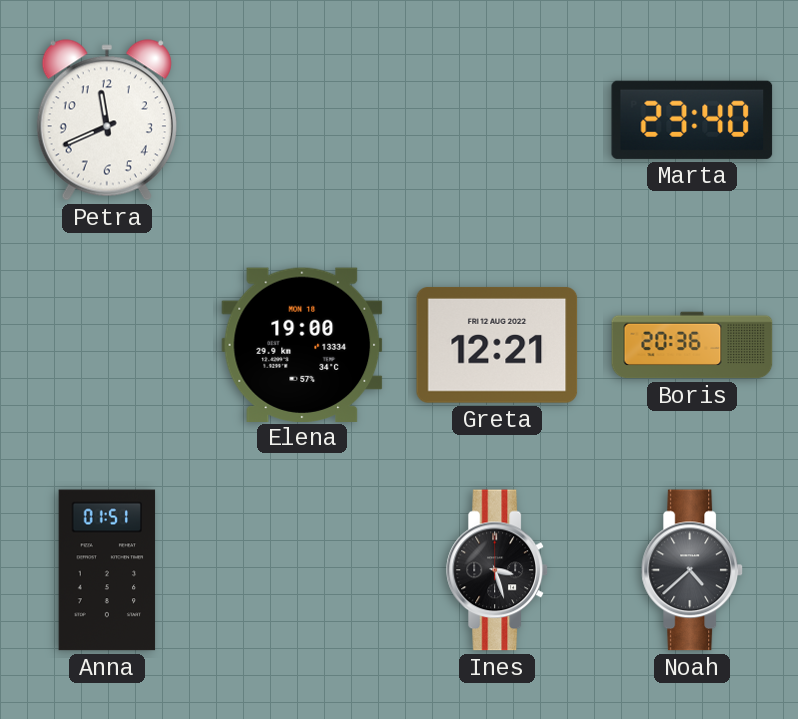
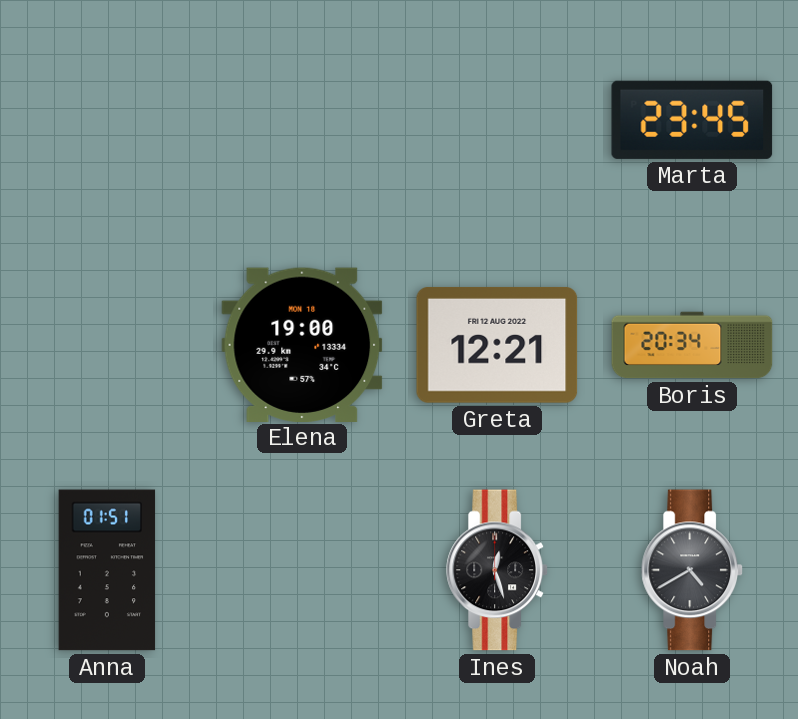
Petra: 11:41 -> none
Marta: 23:40 -> 23:45
Boris: 20:36 -> 20:34
Ines: 3:27 -> 12:27
Noah: 4:38 -> 4:40
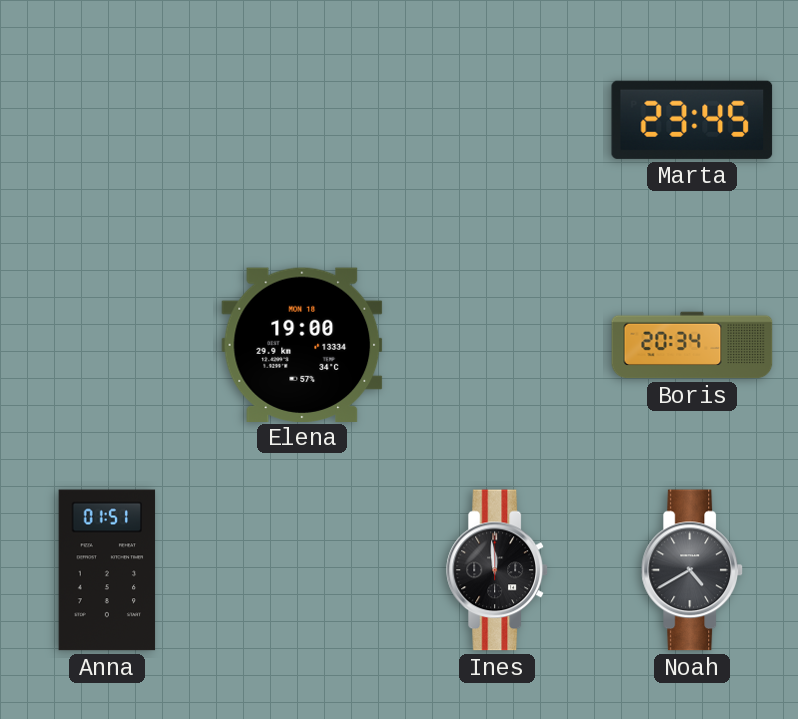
Greta: 12:21 -> none
Ines: 12:27 -> 11:59
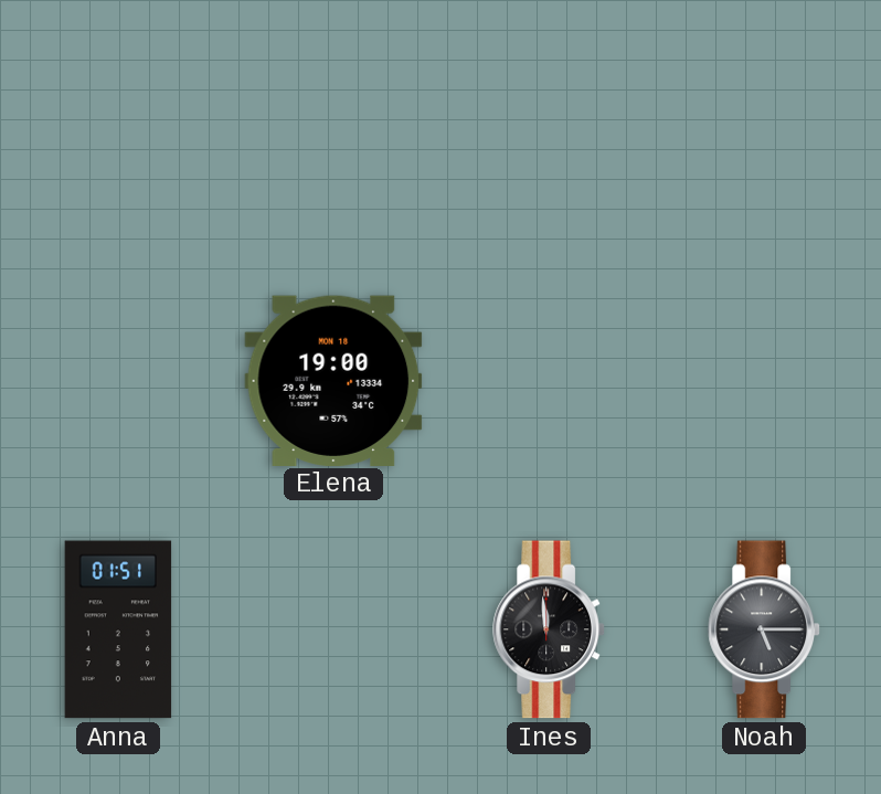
Marta: 23:45 -> none
Boris: 20:34 -> none
Noah: 4:40 -> 5:15
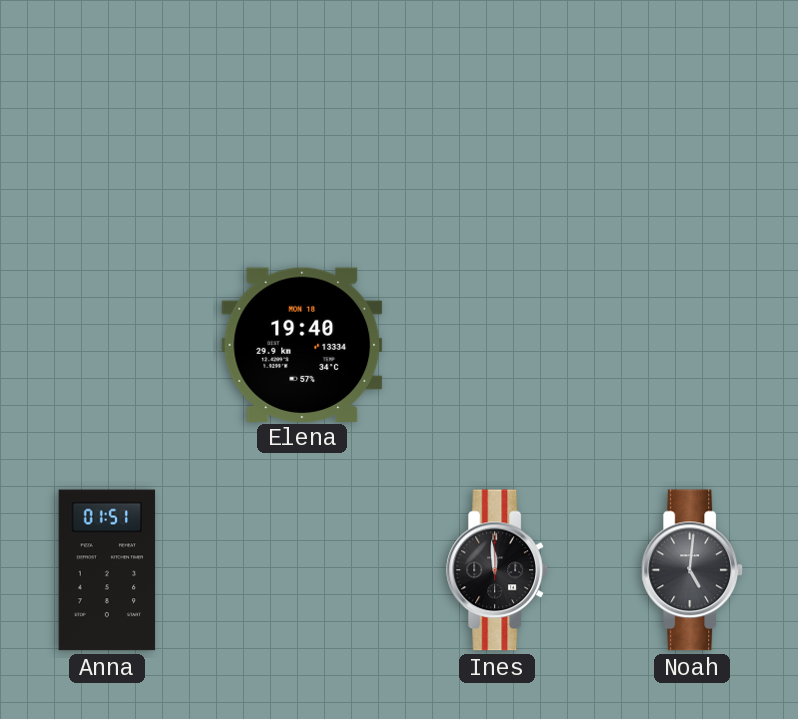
Elena: 19:00 -> 19:40
Noah: 5:15 -> 5:01
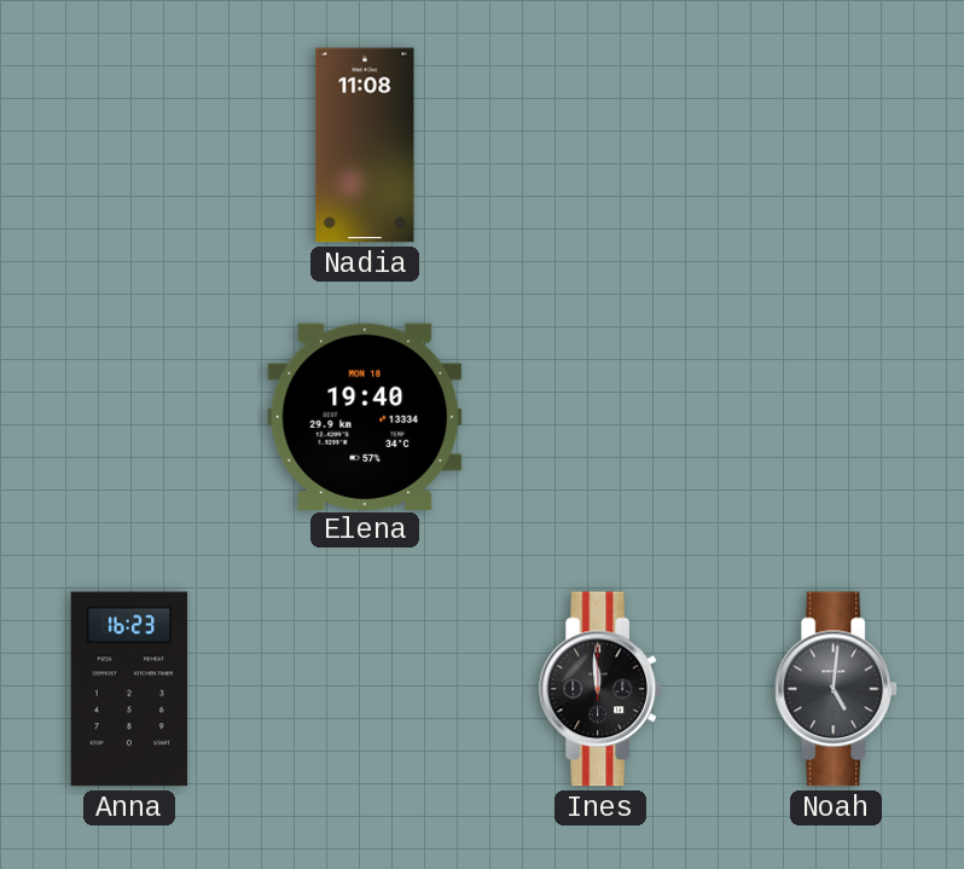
Nadia: none -> 11:08
Anna: 01:51 -> 16:23
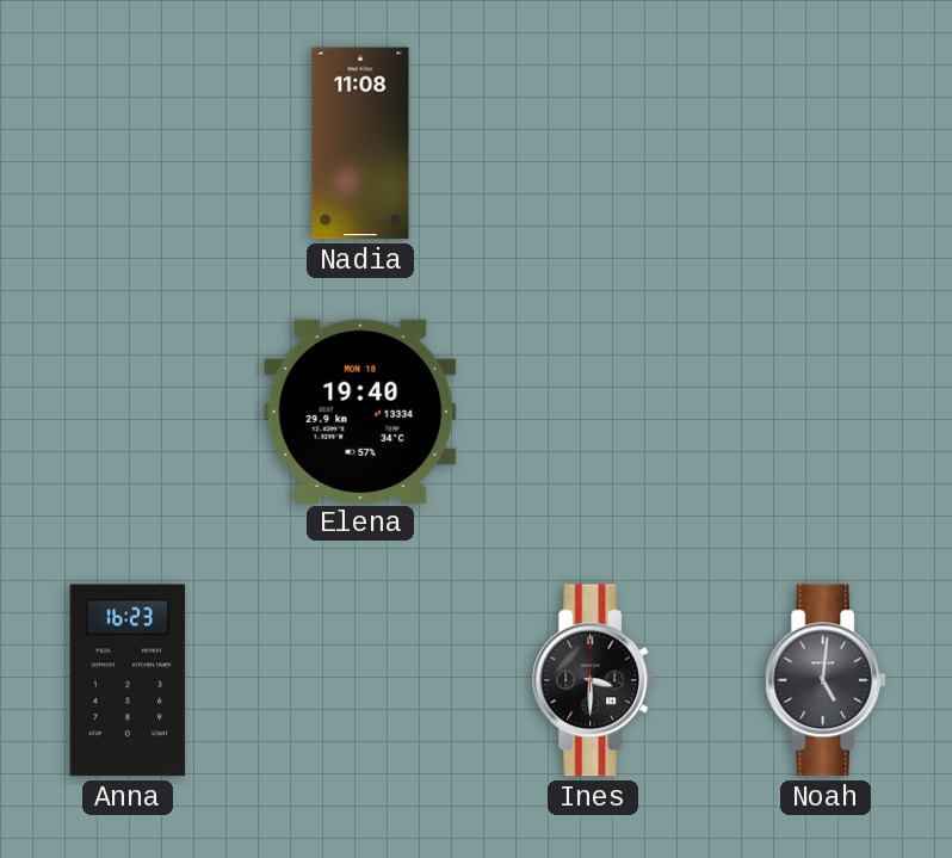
Ines: 11:59 -> 3:30
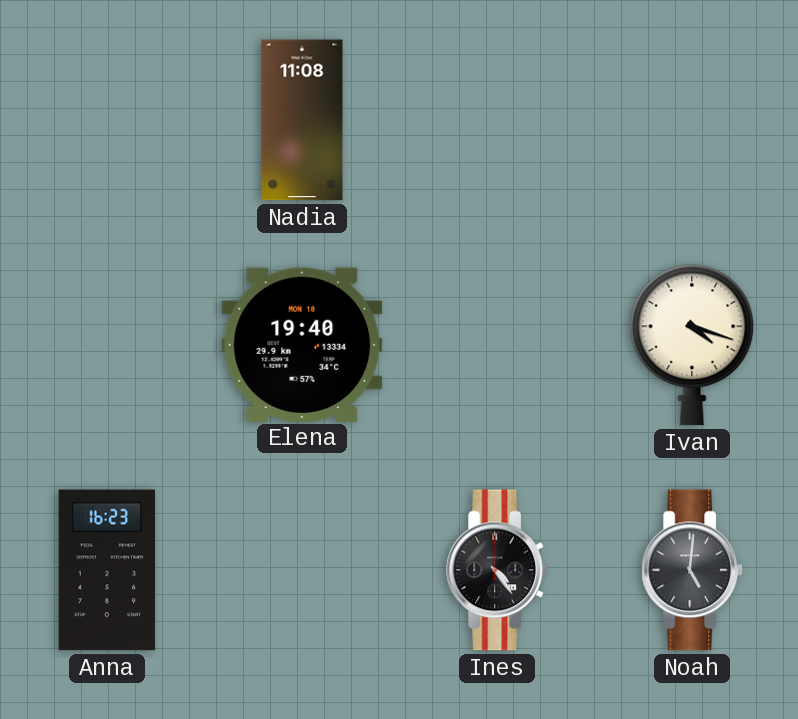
Ivan: none -> 4:18
Ines: 3:30 -> 4:24
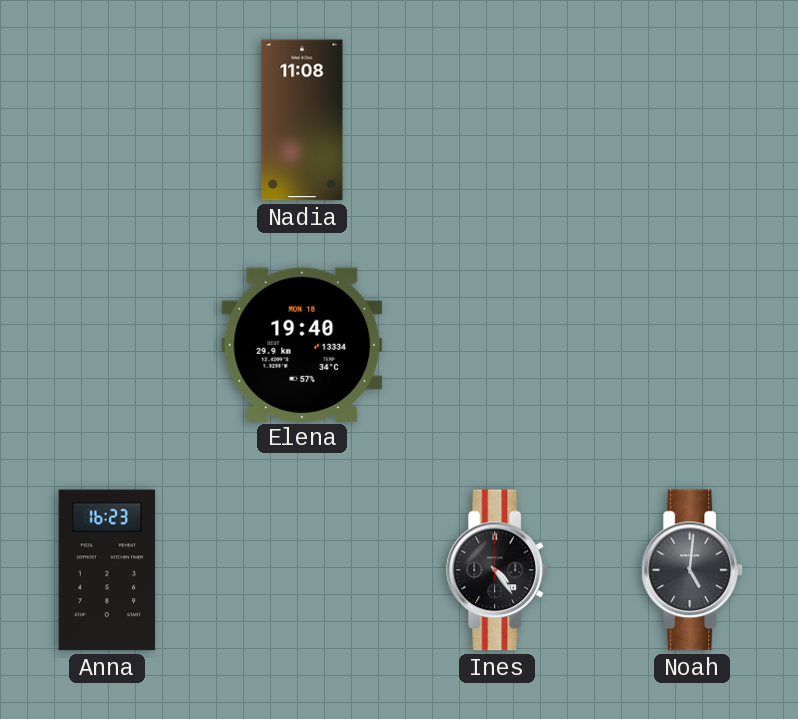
Ivan: 4:18 -> none
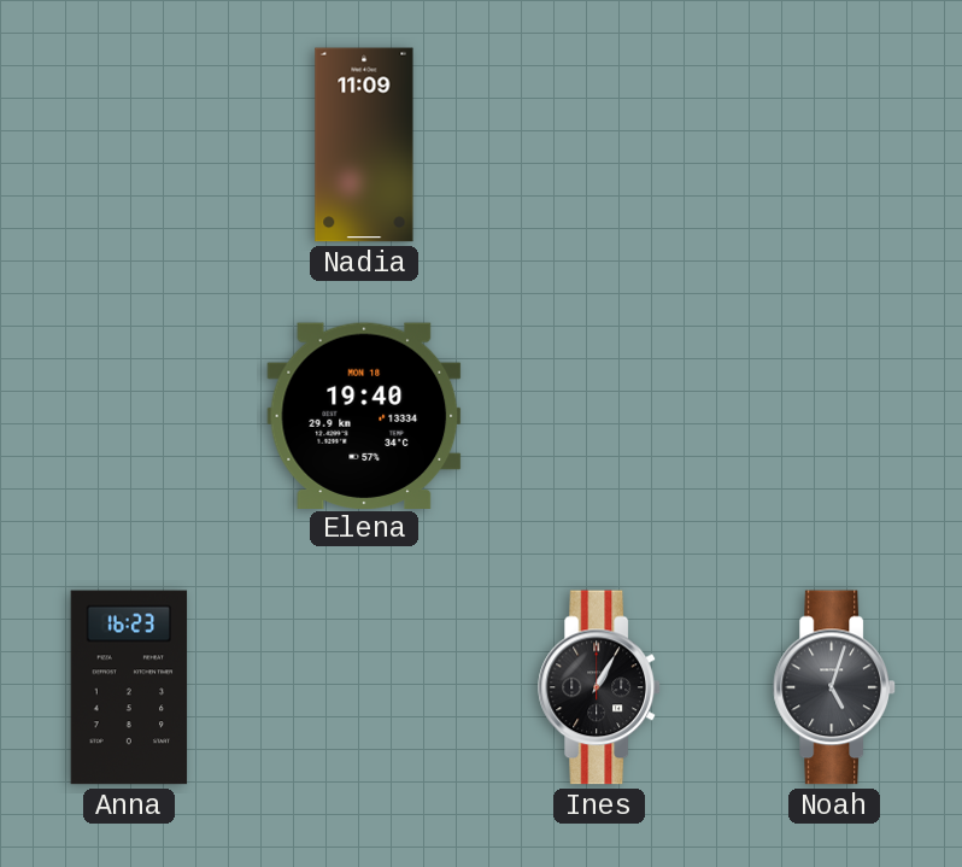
Nadia: 11:08 -> 11:09
Ines: 4:24 -> 1:05
Noah: 5:01 -> 5:03
